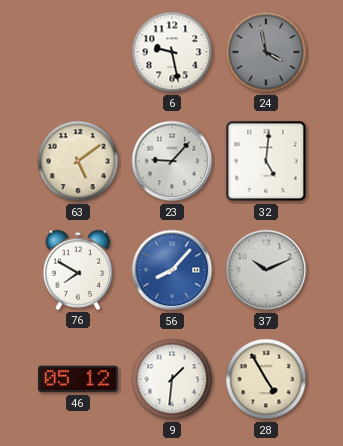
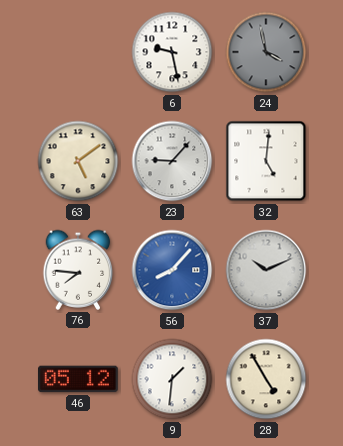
76: 7:50 -> 7:46
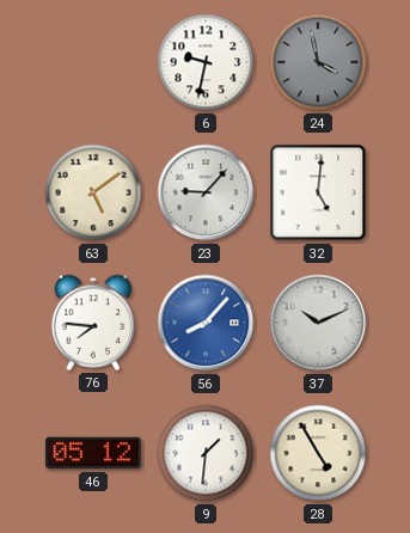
6: 9:28 -> 9:32
